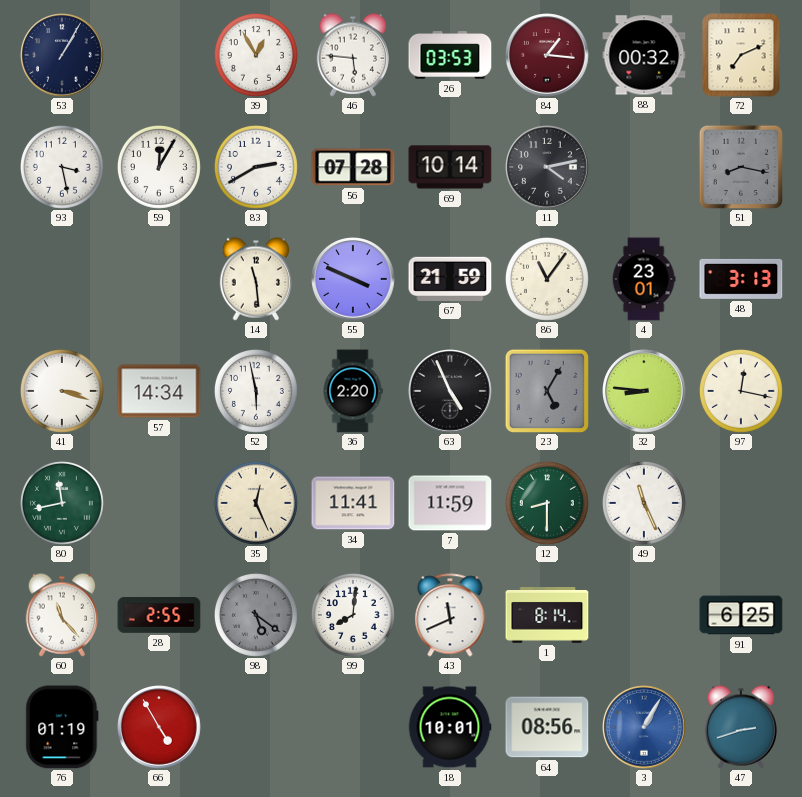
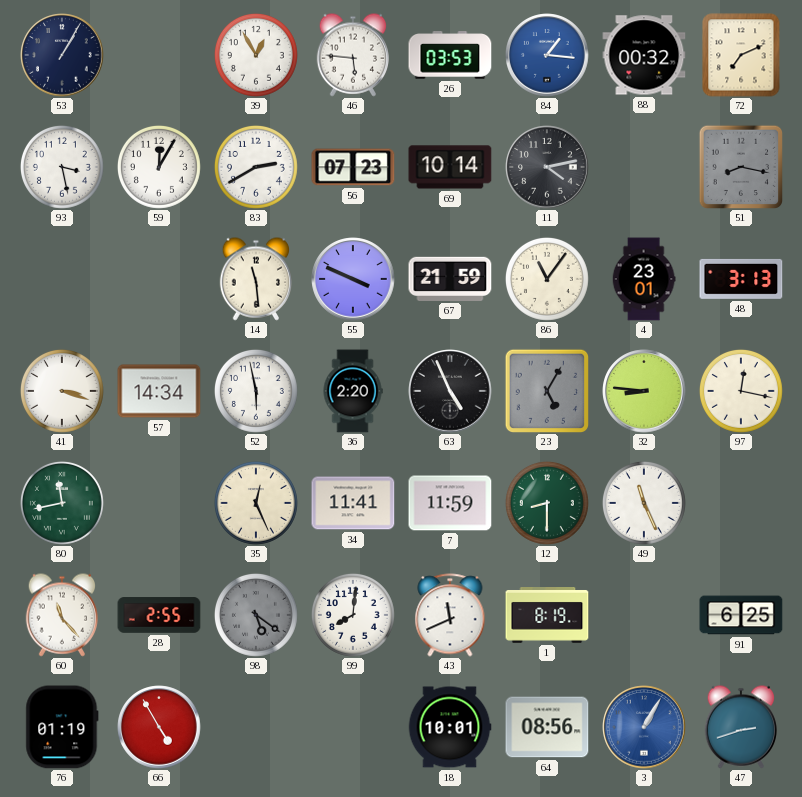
84 dial: burgundy -> blue
56: 07:28 -> 07:23
1: 8:14 -> 8:19
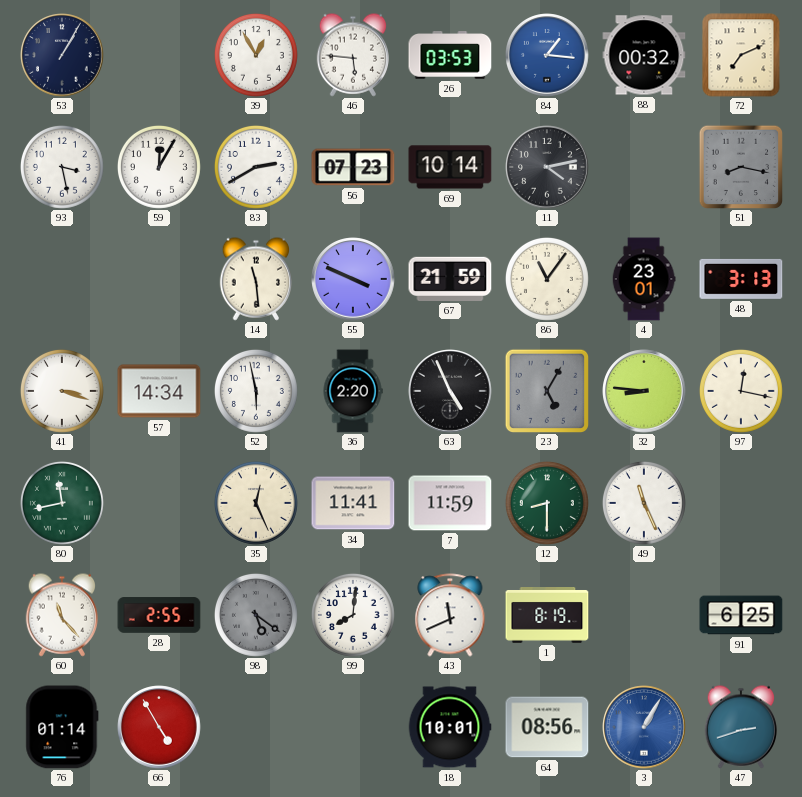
76: 01:19 -> 01:14
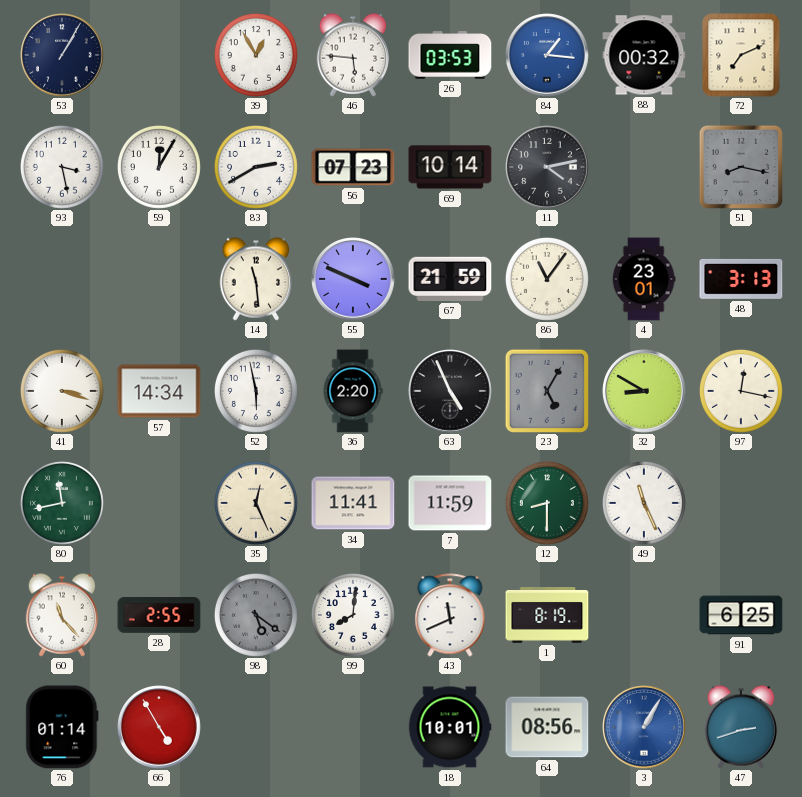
32: 8:46 -> 8:50
